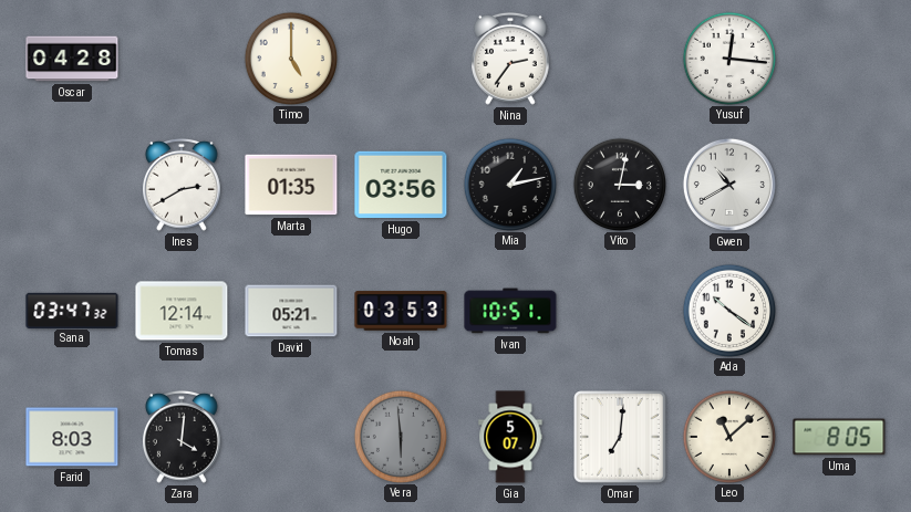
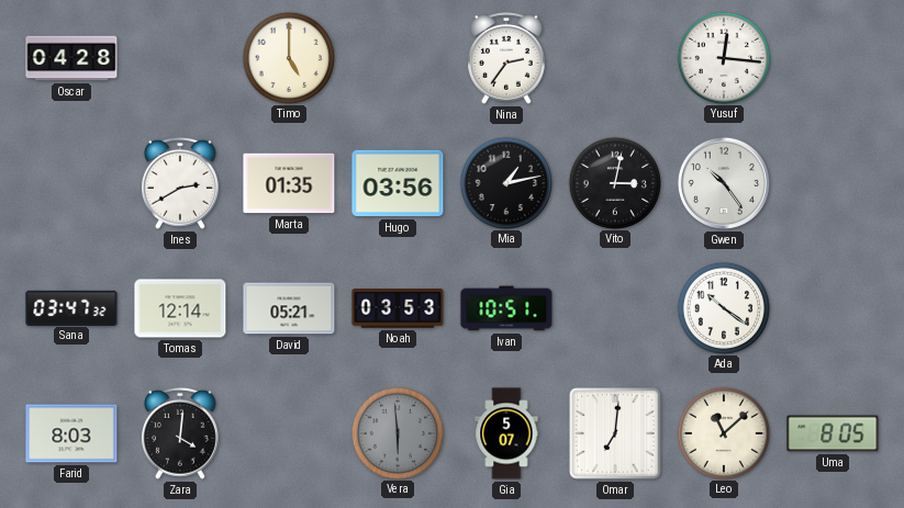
Gwen: 10:40 -> 10:24
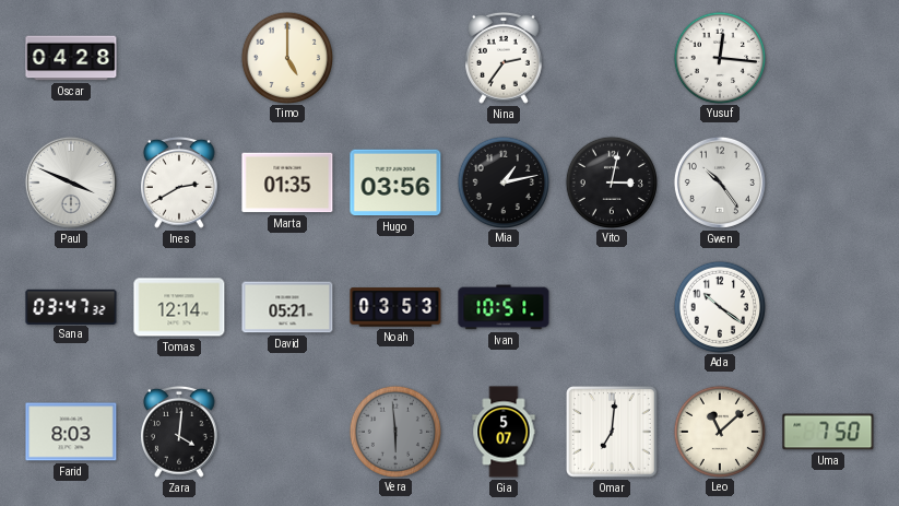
Paul: none -> 3:49
Uma: 8:05 -> 7:50
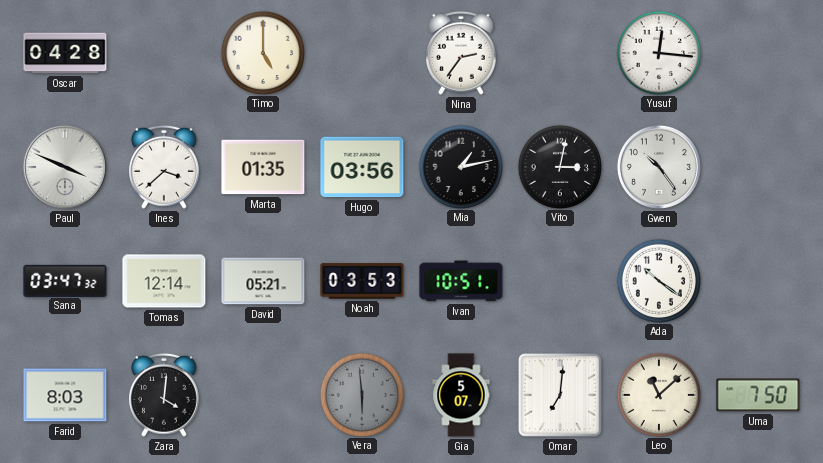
Ines: 2:40 -> 3:38
